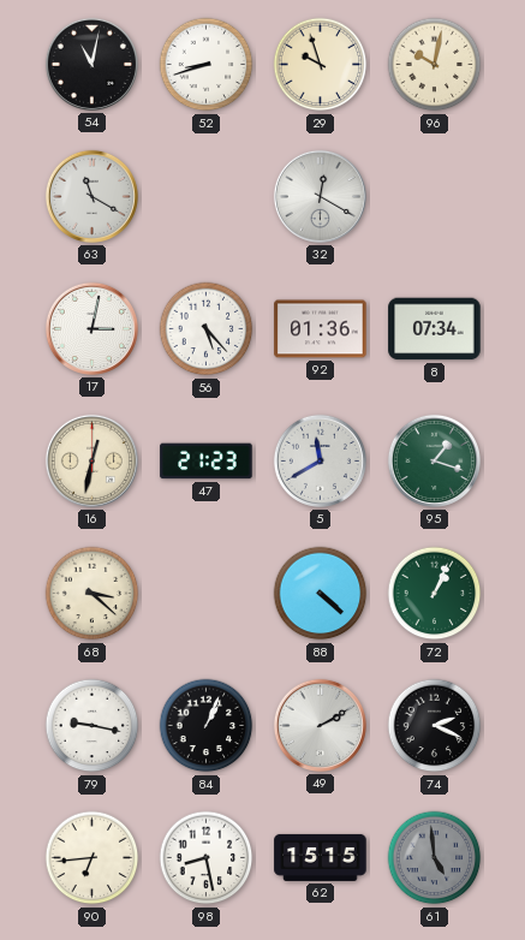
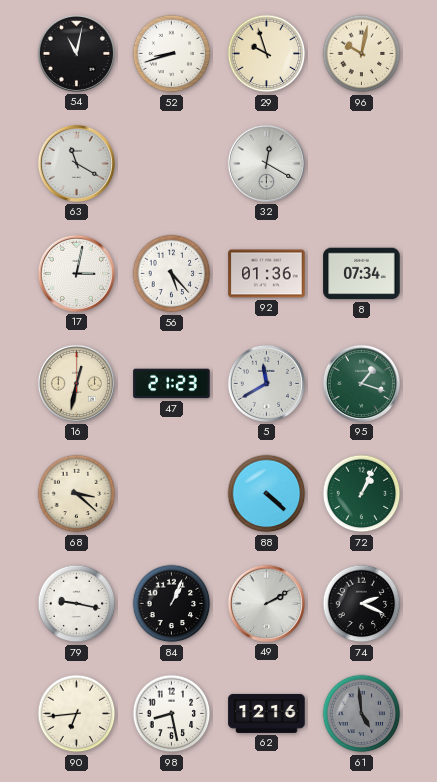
62: 15:15 -> 12:16
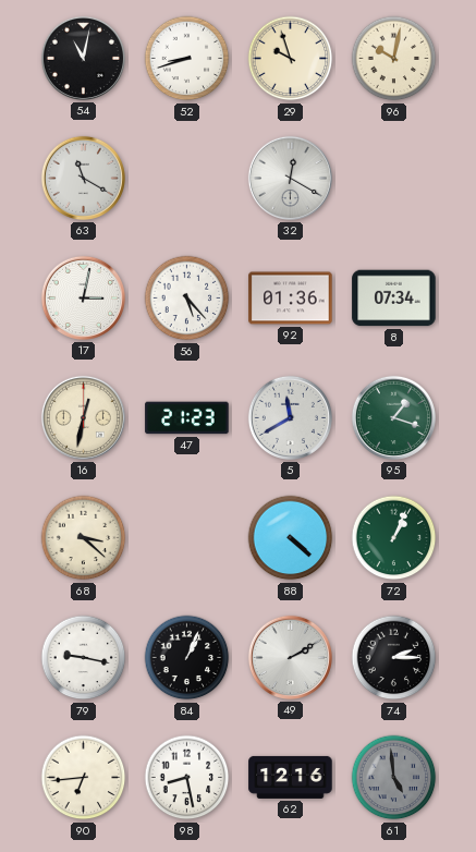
74: 2:19 -> 2:15
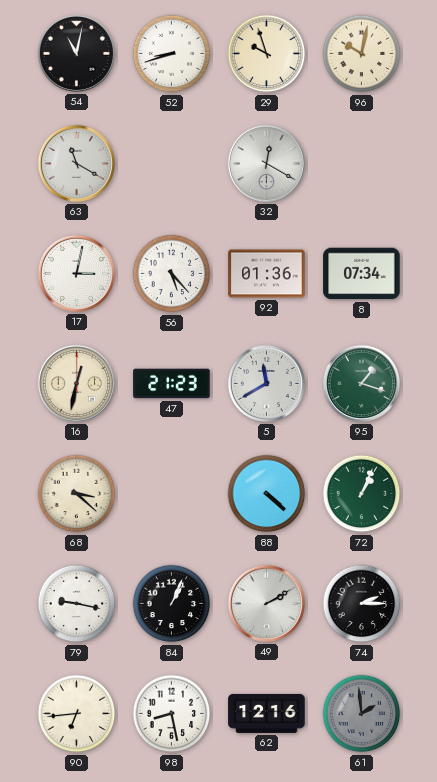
61: 4:59 -> 1:59
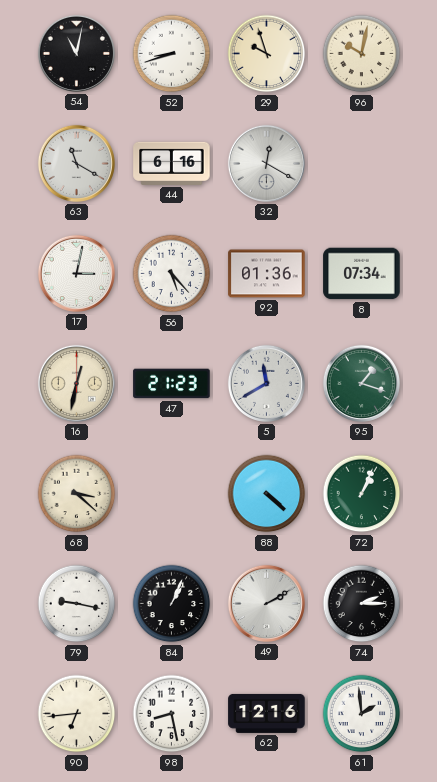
44: none -> 6:16
61 dial: grey -> white
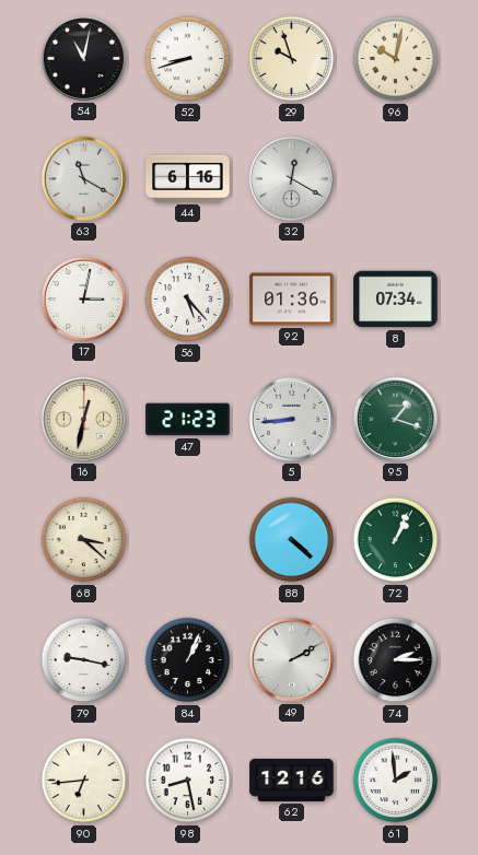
5: 11:40 -> 8:44
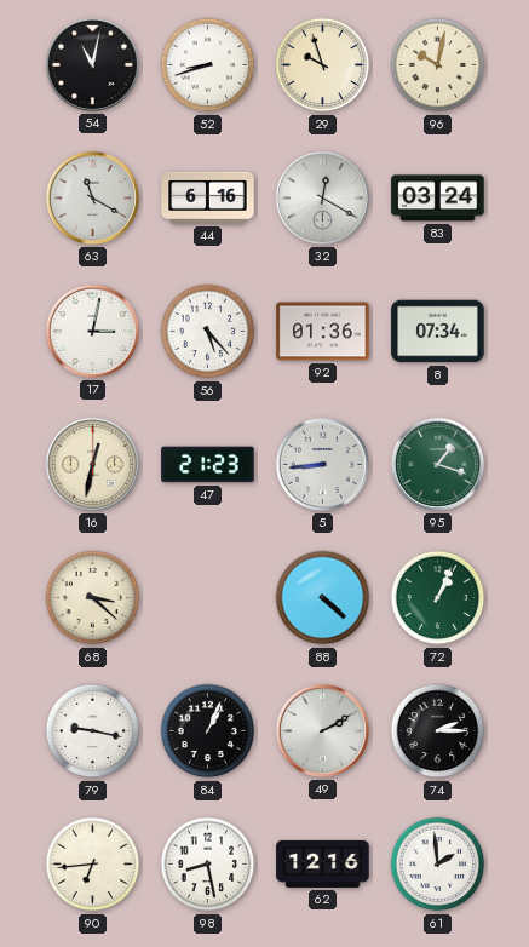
83: none -> 03:24
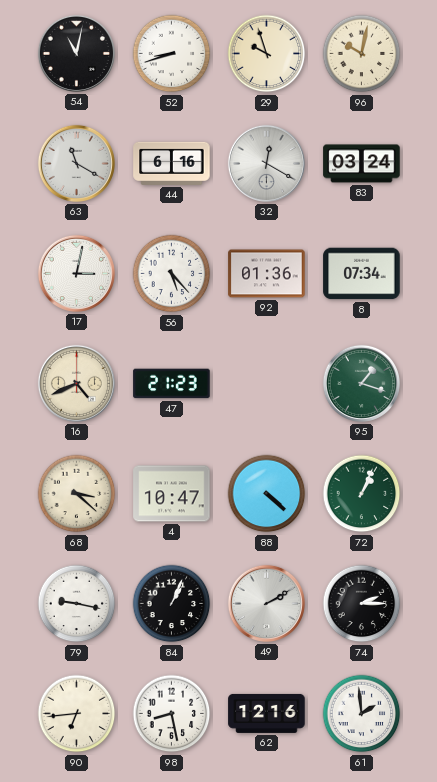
16: 12:32 -> 4:41
5: 8:44 -> none
4: none -> 10:47
